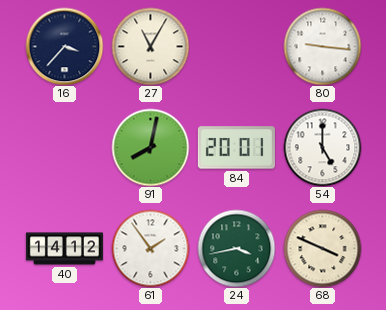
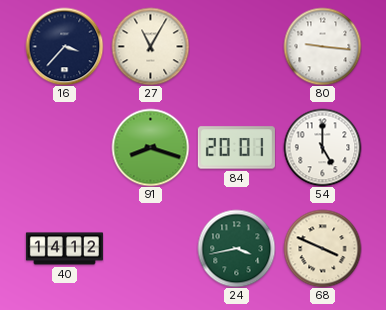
91: 8:02 -> 8:18
61: 1:54 -> none
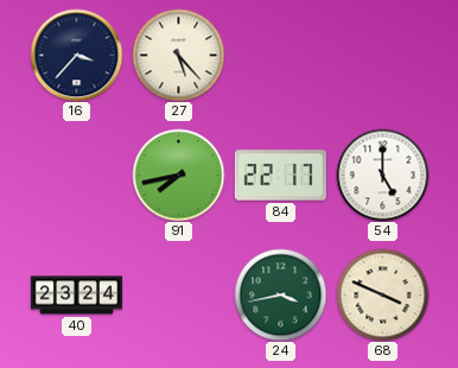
27: 11:05 -> 5:23
80: 9:16 -> none
91: 8:18 -> 7:43
84: 20:01 -> 22:17
40: 14:12 -> 23:24
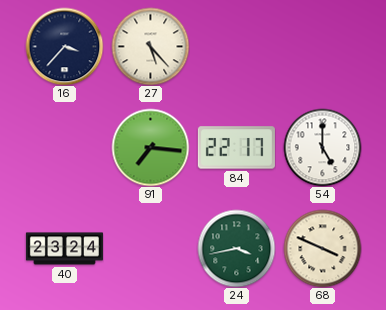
91: 7:43 -> 7:16
